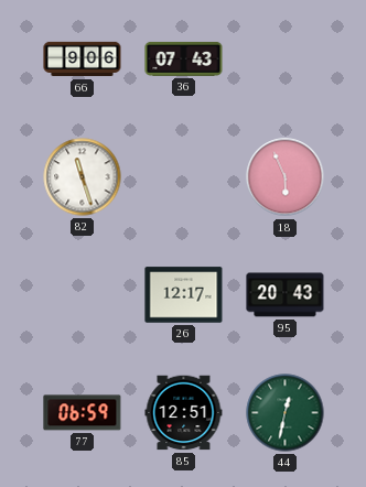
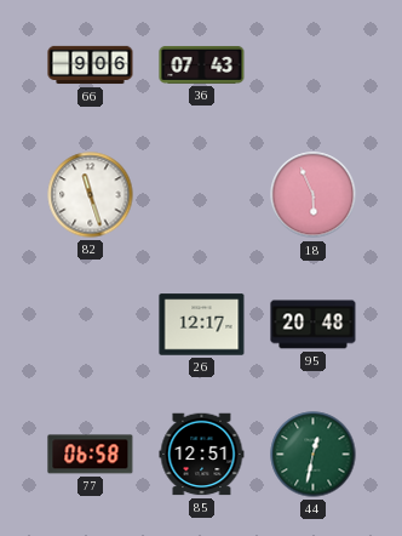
95: 20:43 -> 20:48
77: 06:59 -> 06:58
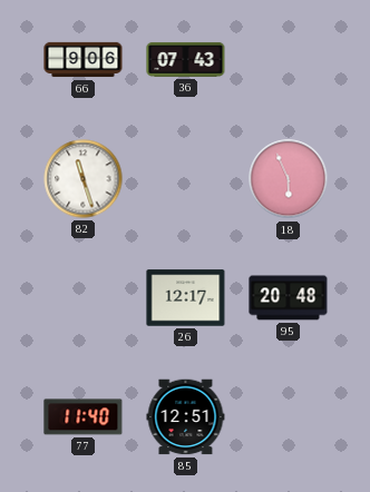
77: 06:58 -> 11:40
44: 12:32 -> none
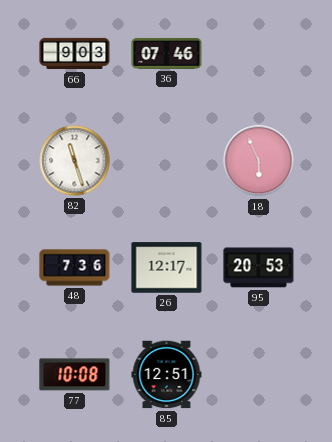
66: 9:06 -> 9:03
36: 07:43 -> 07:46
48: none -> 7:36
95: 20:48 -> 20:53
77: 11:40 -> 10:08
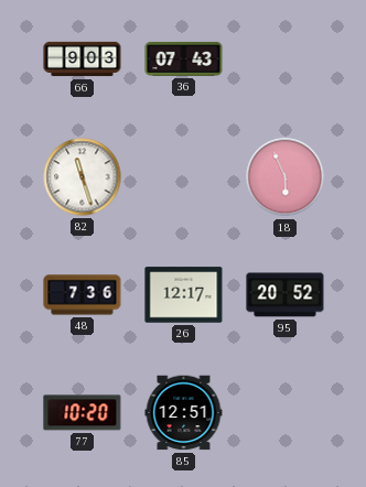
36: 07:46 -> 07:43
95: 20:53 -> 20:52
77: 10:08 -> 10:20
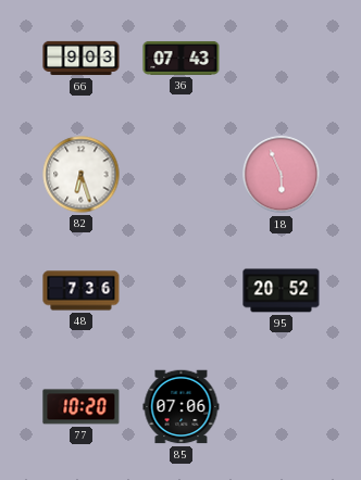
82: 11:27 -> 6:27
26: 12:17 -> none
85: 12:51 -> 07:06
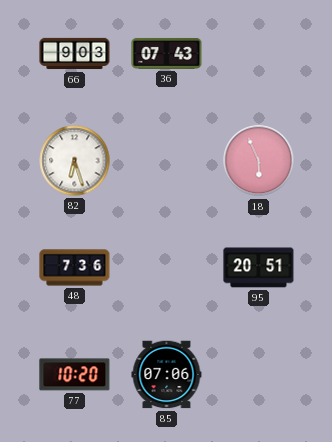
95: 20:52 -> 20:51
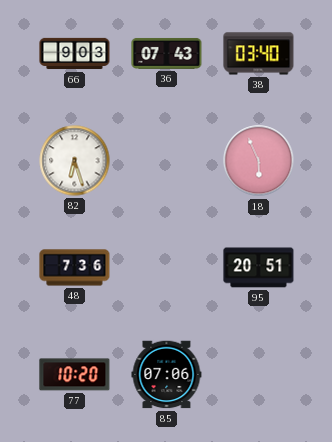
38: none -> 03:40
